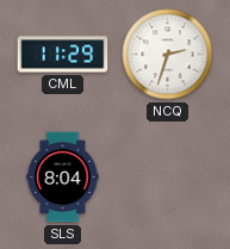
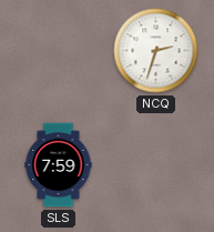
CML: 11:29 -> none
SLS: 8:04 -> 7:59
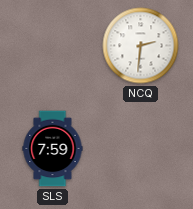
NCQ: 2:33 -> 2:31
